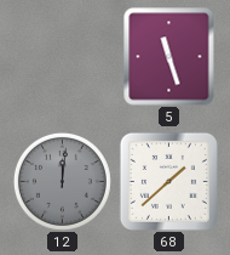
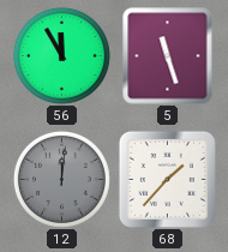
56: none -> 11:55
68: 1:38 -> 1:37
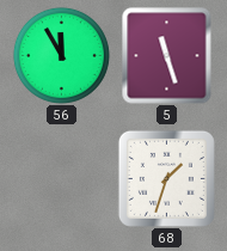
12: 12:01 -> none
68: 1:37 -> 1:33
